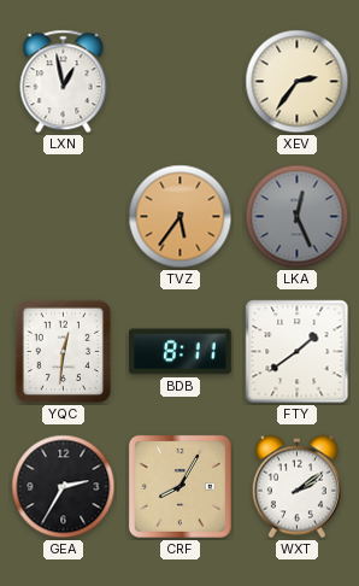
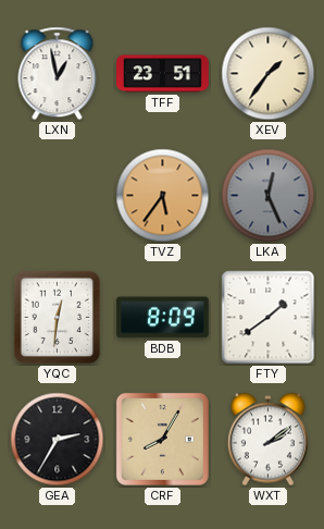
TFF: none -> 23:51
XEV: 2:36 -> 1:36
BDB: 8:11 -> 8:09
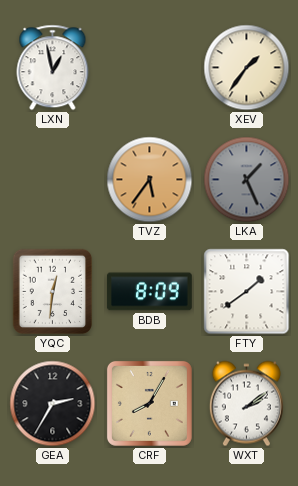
TFF: 23:51 -> none
LKA: 12:26 -> 1:26
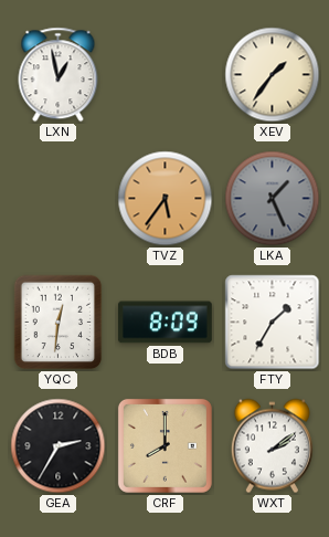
FTY: 1:39 -> 1:35
CRF: 8:05 -> 8:00
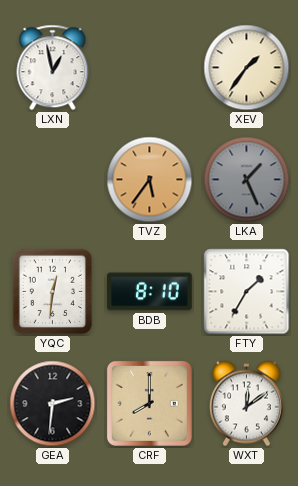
BDB: 8:09 -> 8:10
GEA: 2:35 -> 2:31
WXT: 2:09 -> 12:09
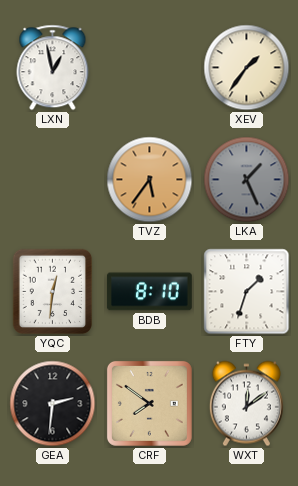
FTY: 1:35 -> 1:33
CRF: 8:00 -> 7:51
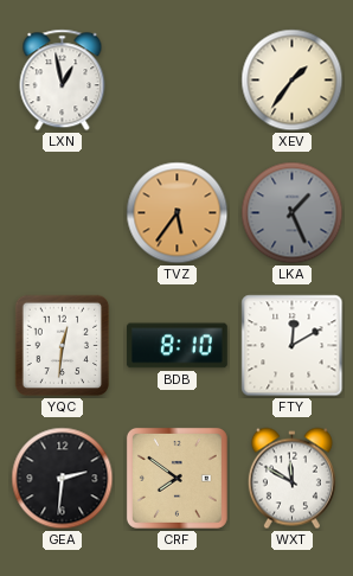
FTY: 1:33 -> 12:10
WXT: 12:09 -> 11:50
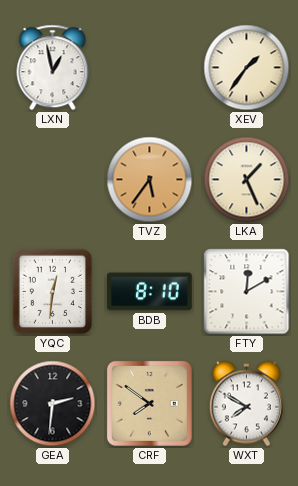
LKA dial: grey -> cream
WXT: 11:50 -> 7:50
